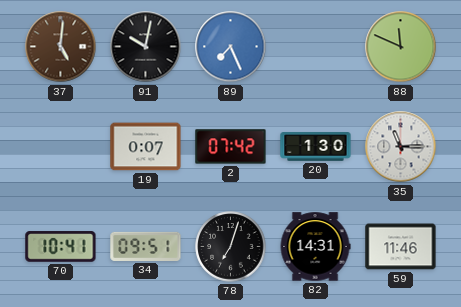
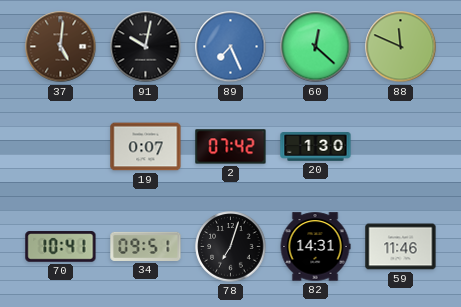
60: none -> 12:22
35: 11:15 -> none
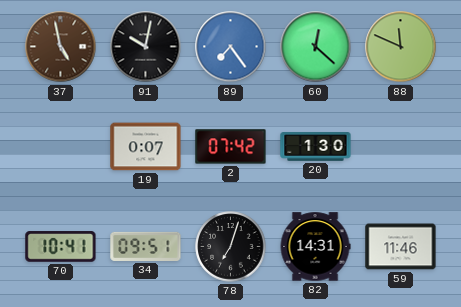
37: 5:01 -> 4:58
89: 7:26 -> 7:24
